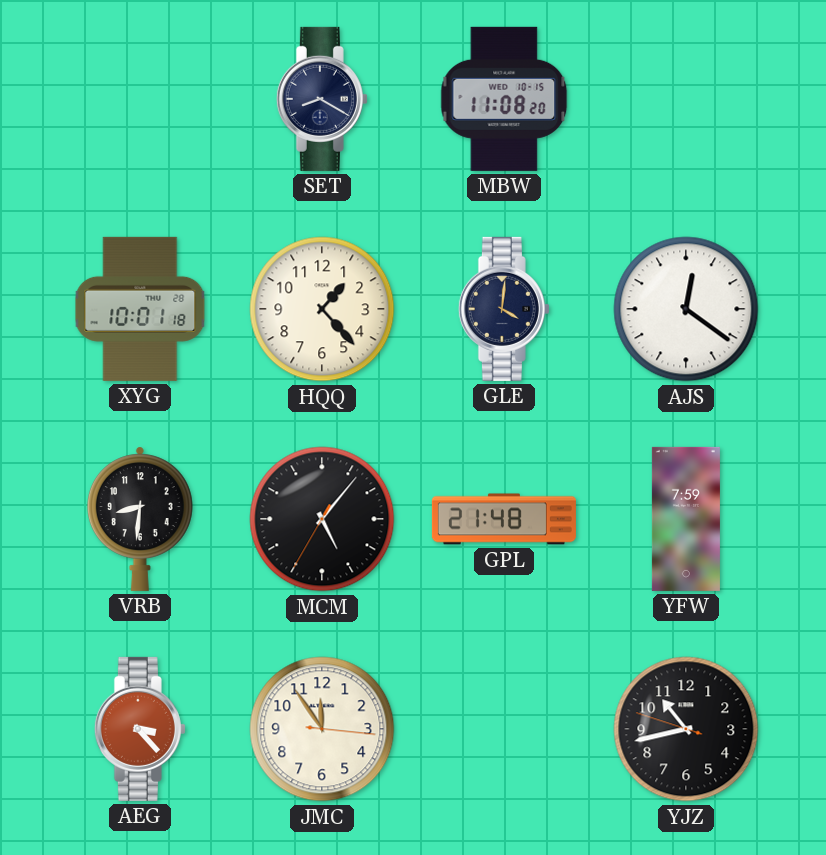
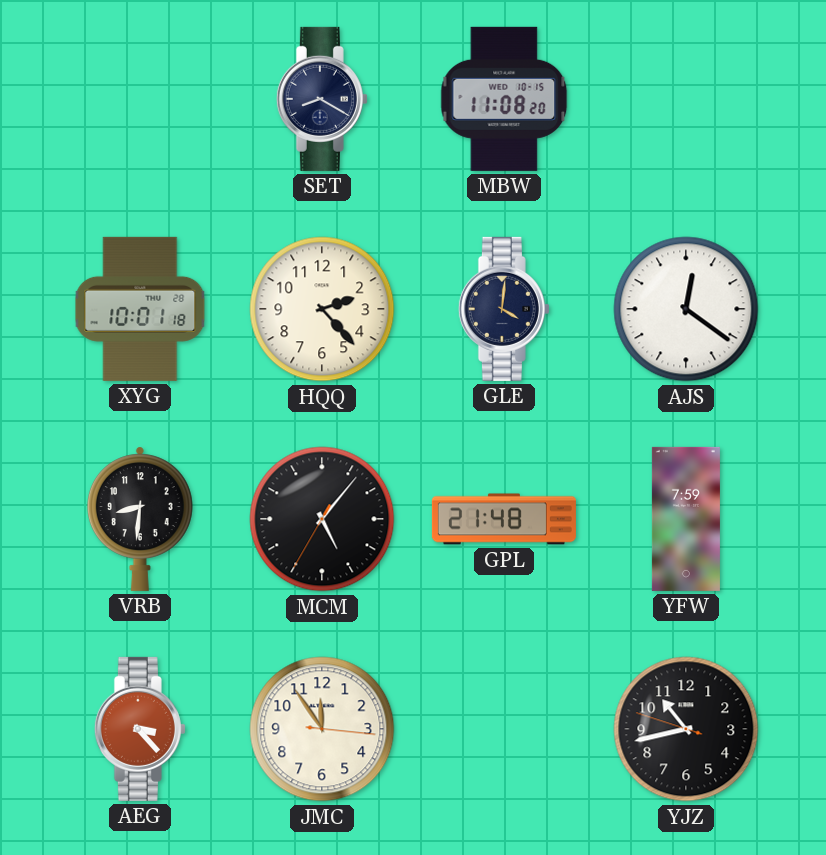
HQQ: 1:23 -> 2:23
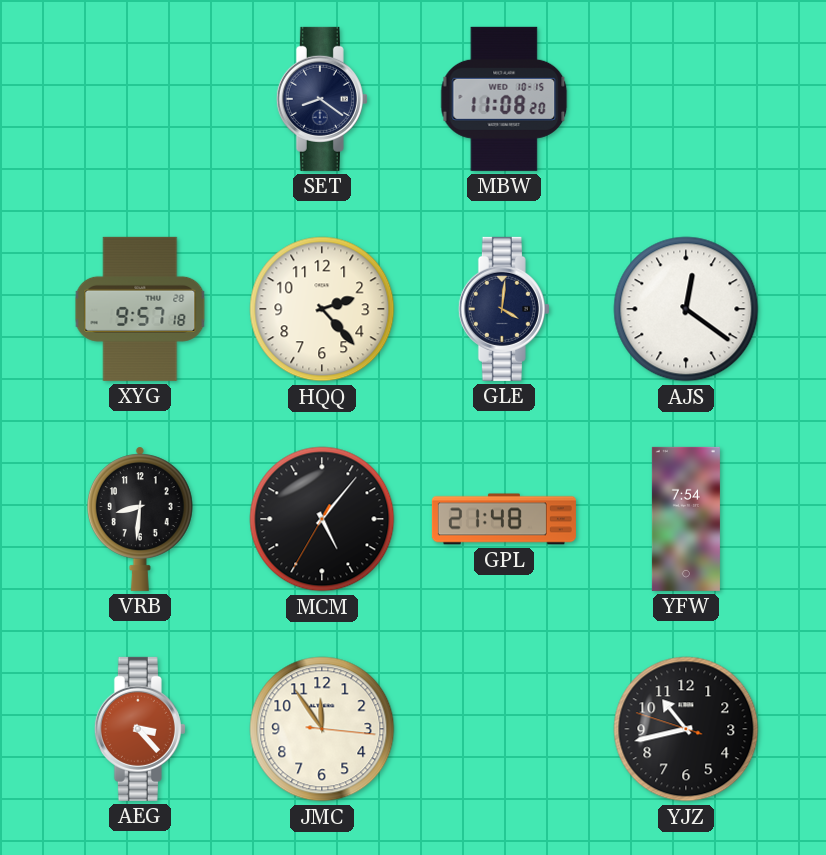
SET: 8:20 -> 8:21
XYG: 10:01 -> 9:57
YFW: 7:59 -> 7:54
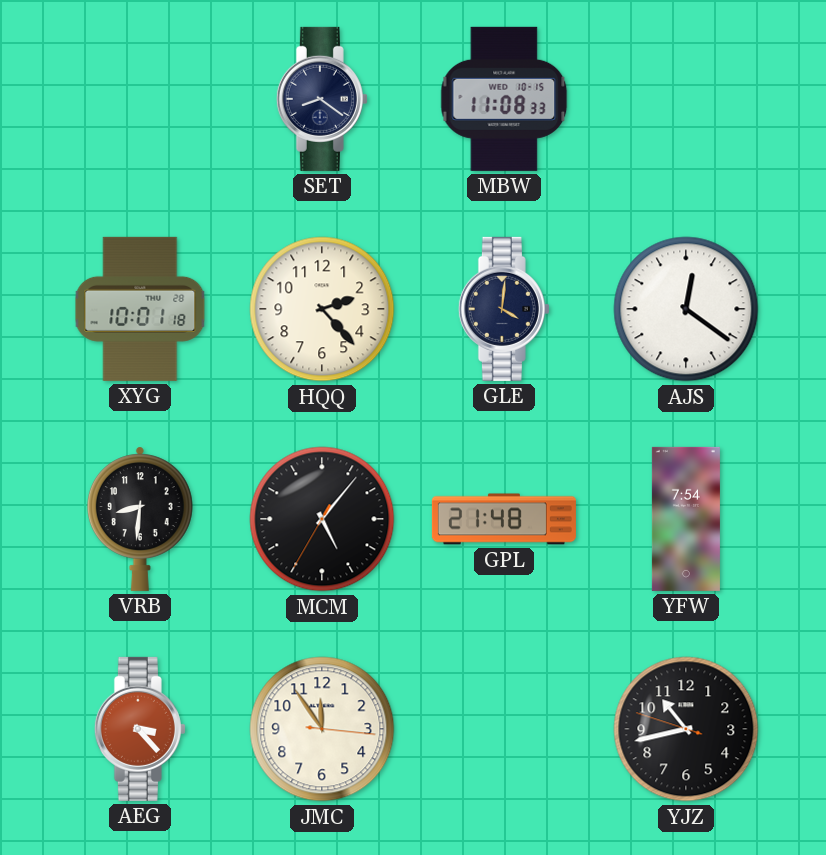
MBW: 11:08:20 -> 11:08:33
XYG: 9:57 -> 10:01
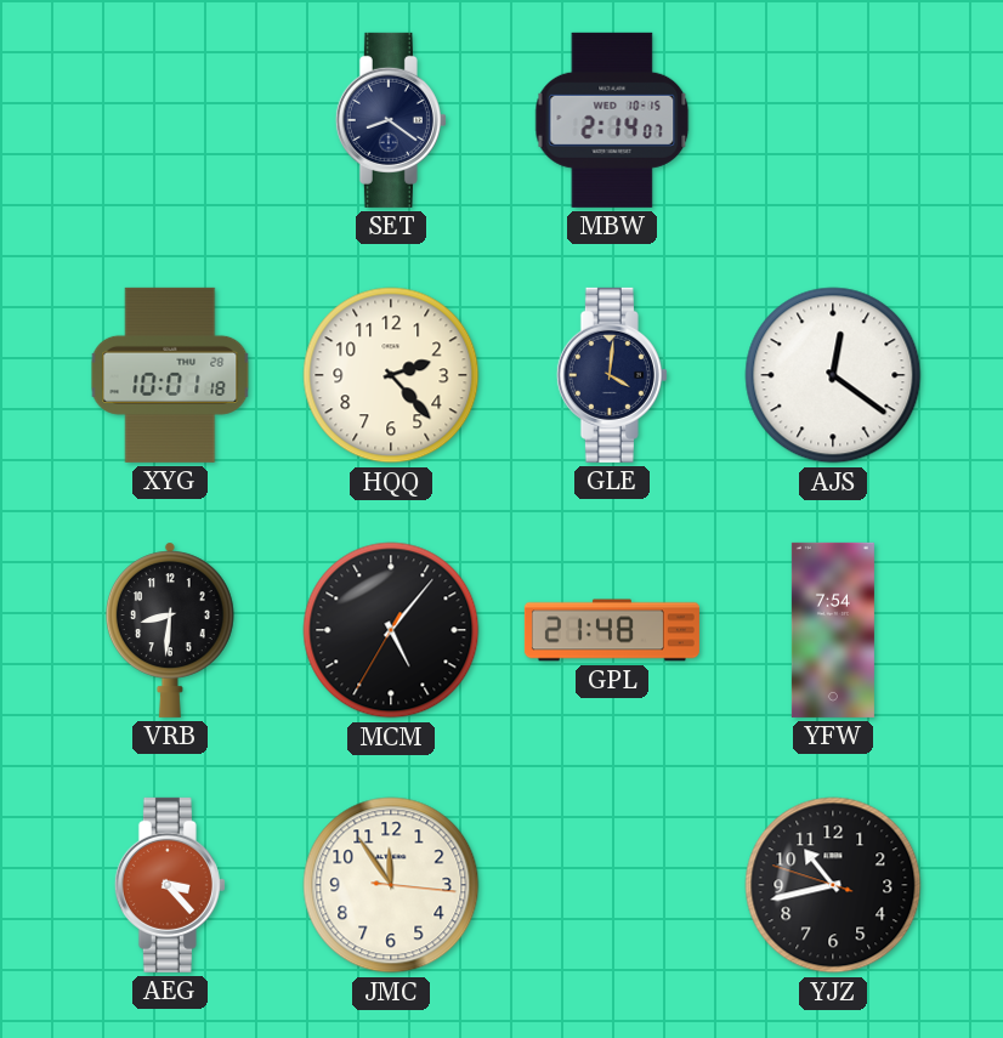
MBW: 11:08 -> 2:14
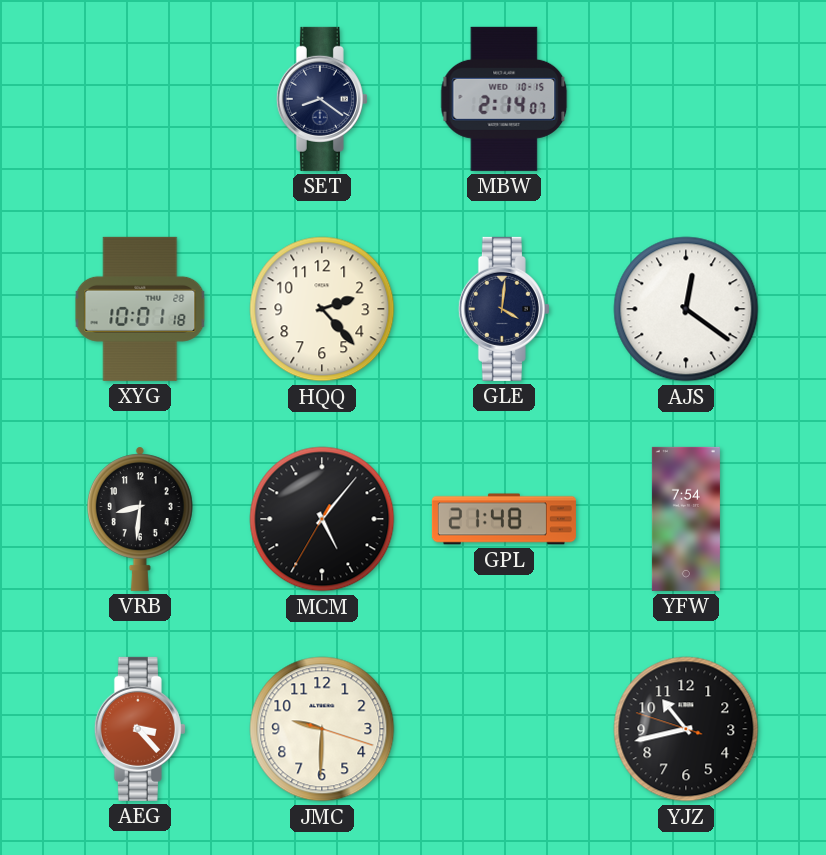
JMC: 11:54 -> 9:30
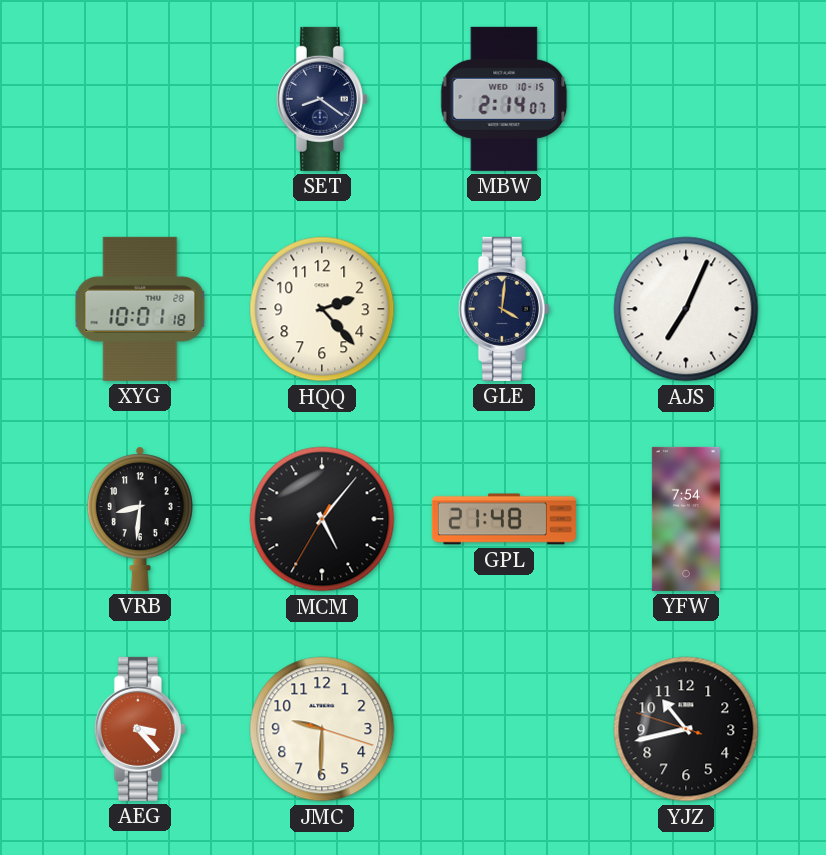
AJS: 12:21 -> 7:04
